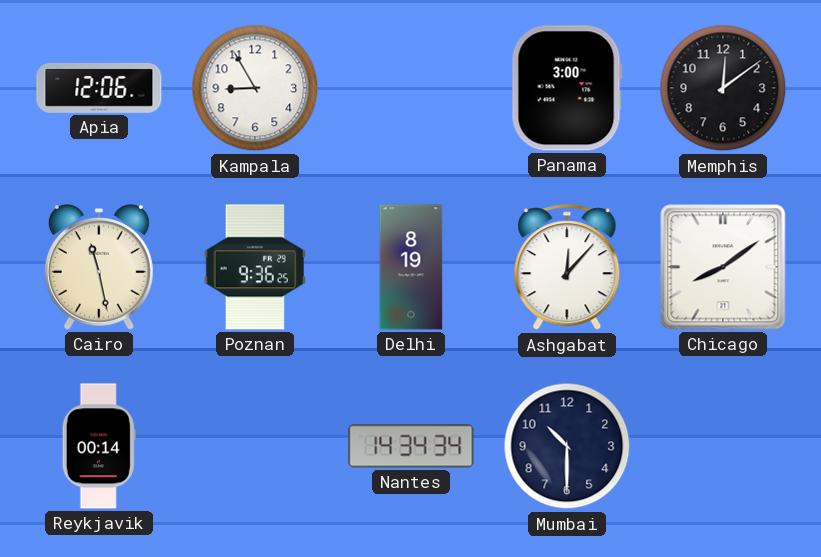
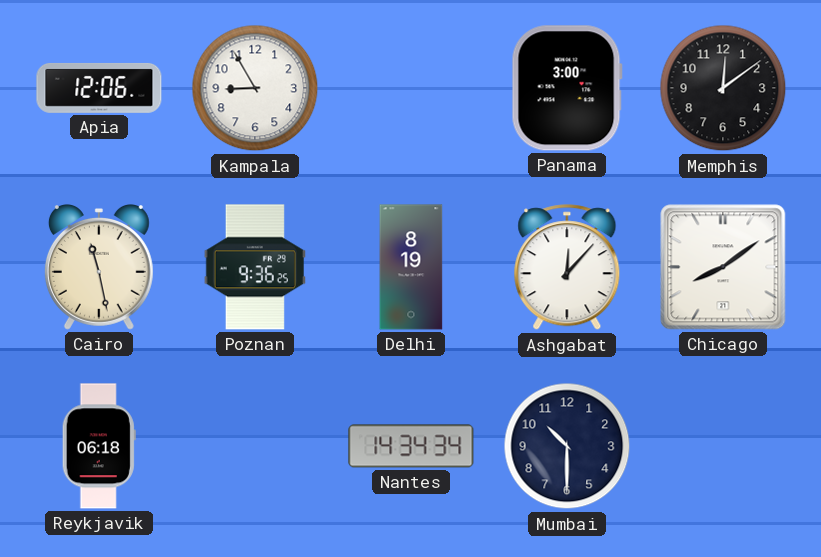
Reykjavik: 00:14 -> 06:18
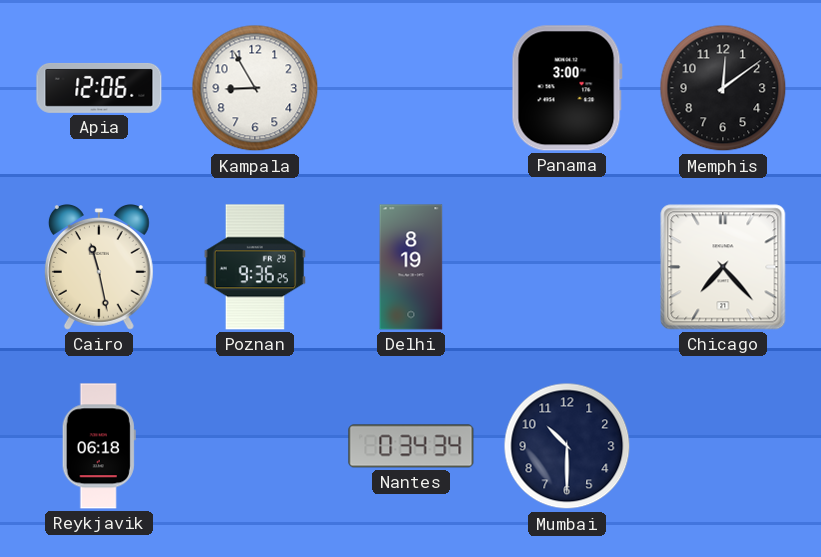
Ashgabat: 12:07 -> none
Chicago: 8:09 -> 7:23
Nantes: 14:34 -> 0:34
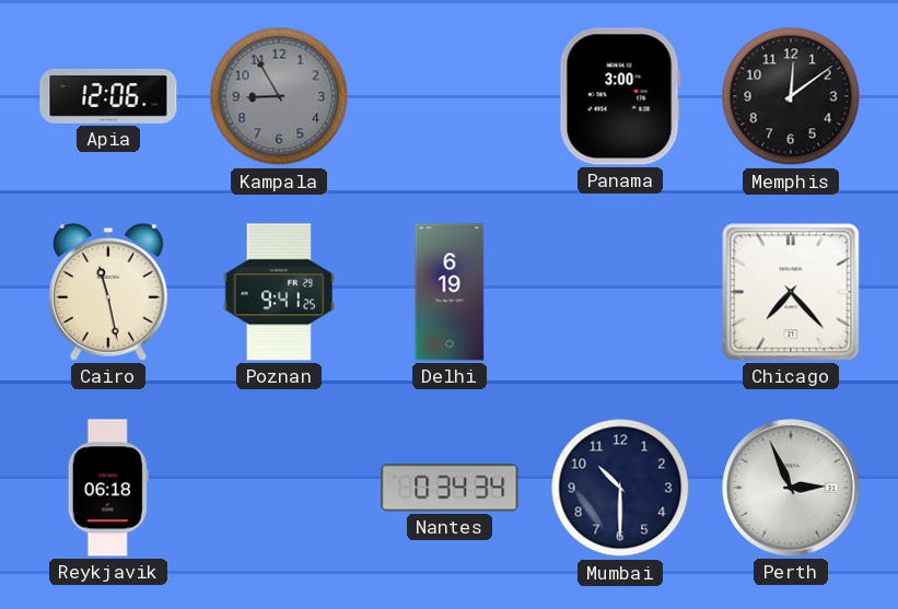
Kampala dial: white -> grey
Poznan: 9:36 -> 9:41
Delhi: 8:19 -> 6:19
Perth: none -> 2:56
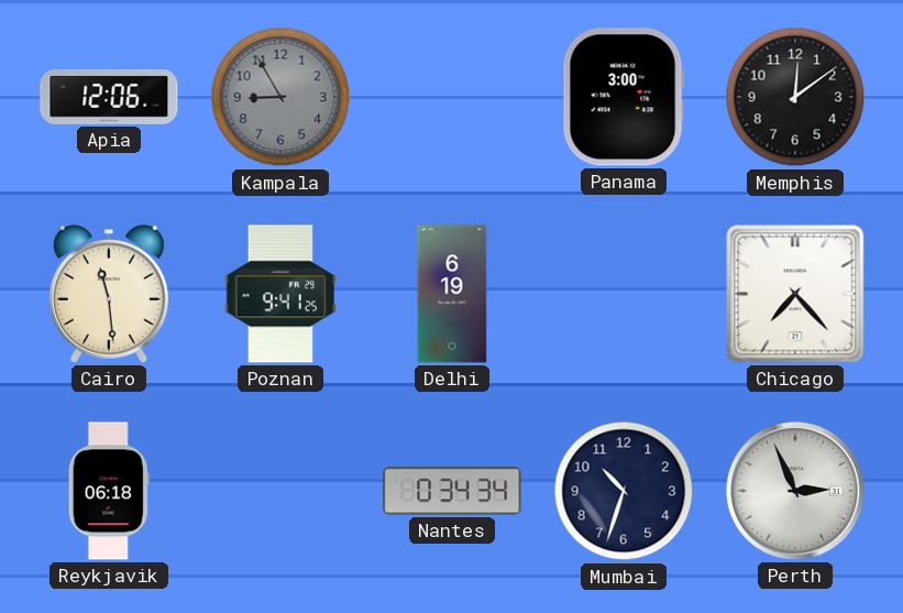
Cairo: 11:28 -> 11:29
Mumbai: 10:30 -> 10:33
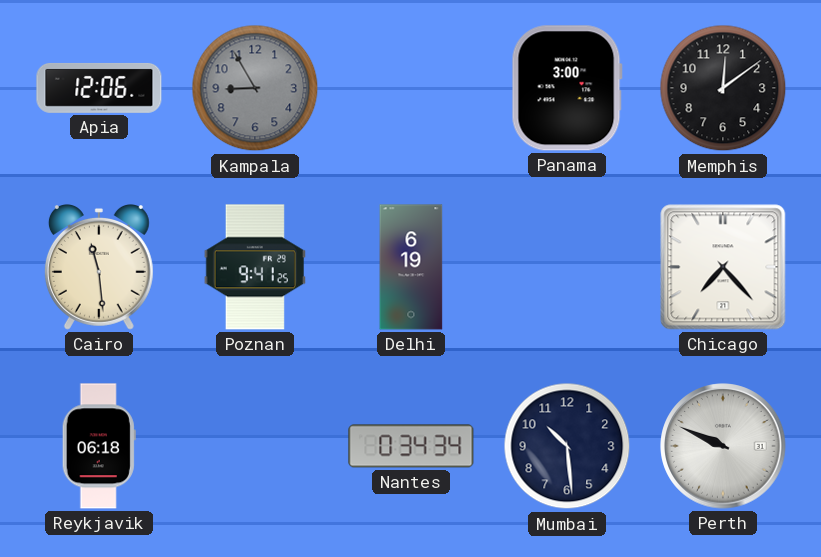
Mumbai: 10:33 -> 10:29
Perth: 2:56 -> 9:49
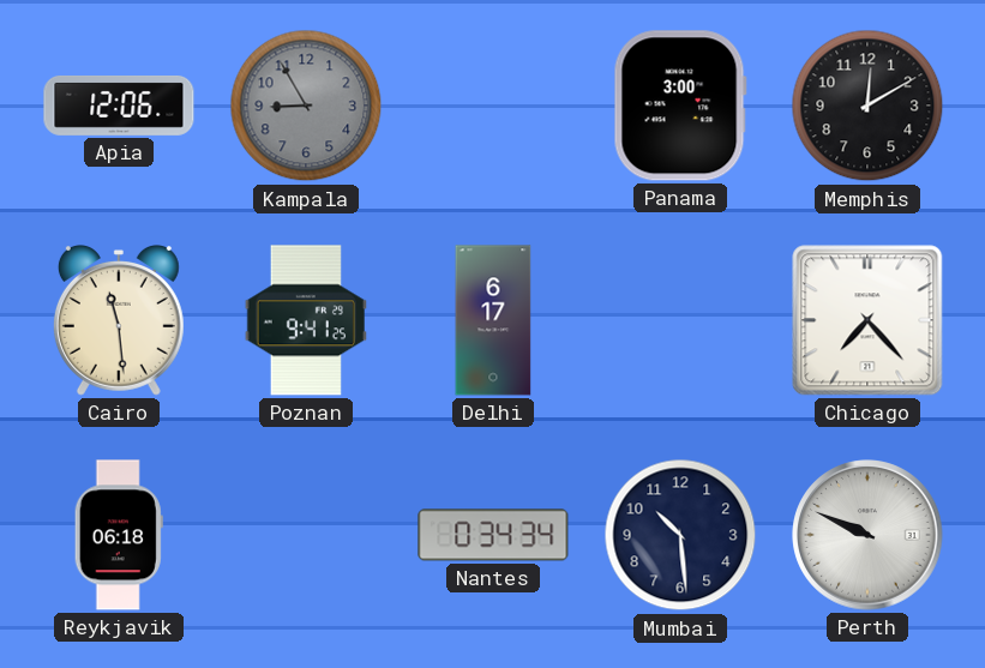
Memphis: 12:09 -> 12:10
Delhi: 6:19 -> 6:17
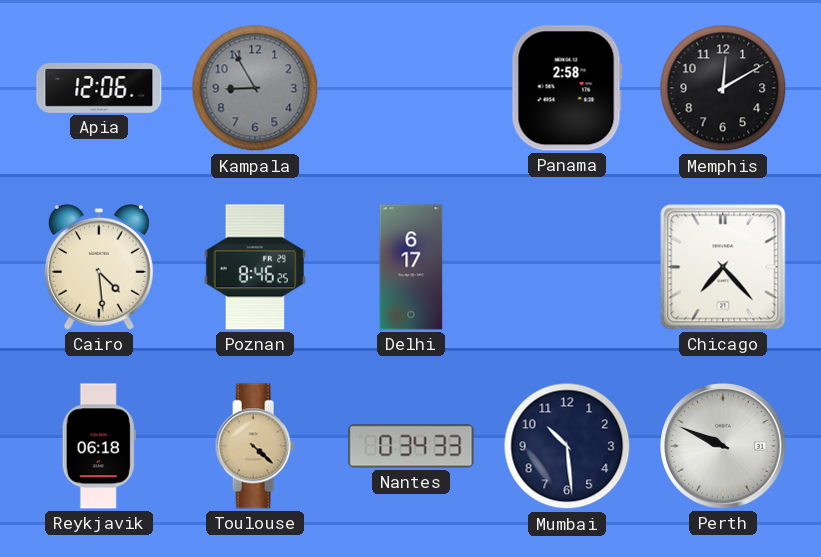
Panama: 3:00 -> 2:58
Cairo: 11:29 -> 4:29
Poznan: 9:41 -> 8:46
Toulouse: none -> 4:22
Nantes: 0:34:34 -> 0:34:33
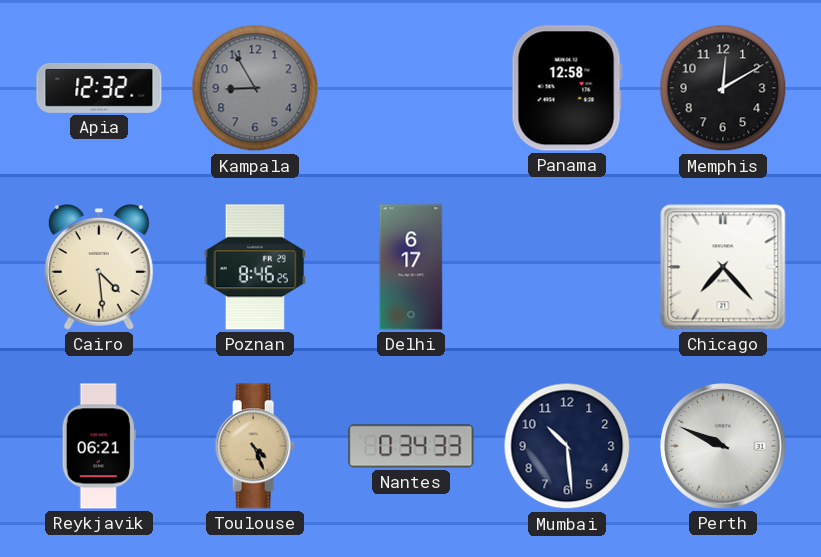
Apia: 12:06 -> 12:32
Panama: 2:58 -> 12:58
Reykjavik: 06:18 -> 06:21
Toulouse: 4:22 -> 4:26
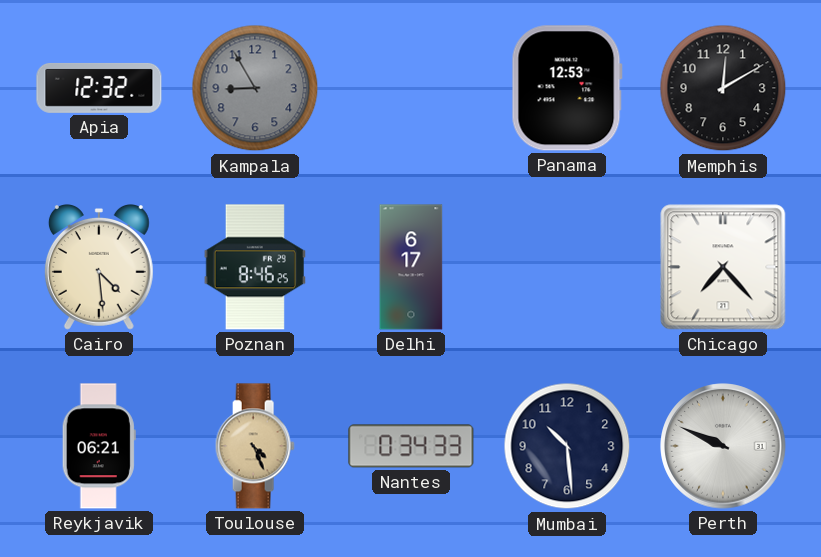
Panama: 12:58 -> 12:53
